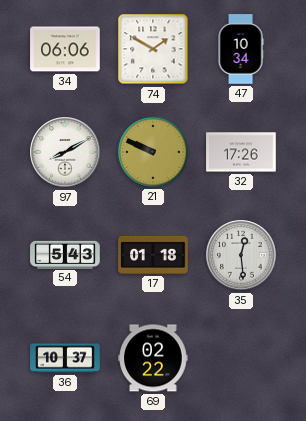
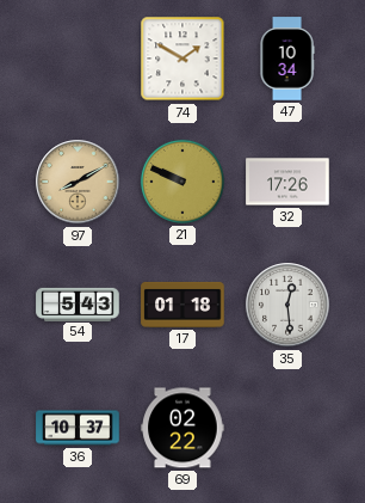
34: 06:06 -> none
97 dial: white -> champagne
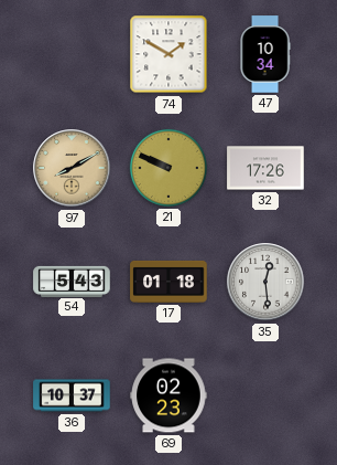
69: 02:22 -> 02:23
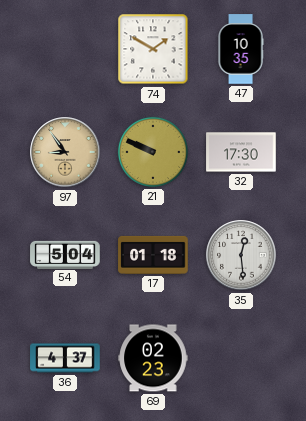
47: 10:34 -> 10:35
97: 8:10 -> 8:54
32: 17:26 -> 17:30
54: 5:43 -> 5:04
36: 10:37 -> 4:37
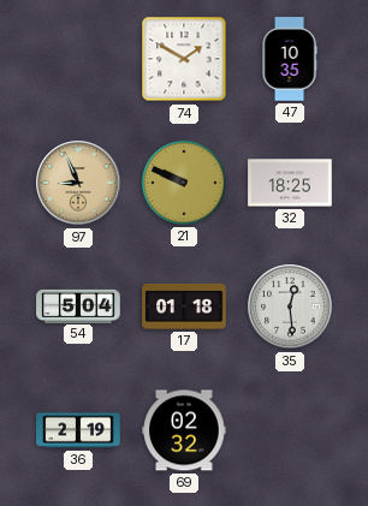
97: 8:54 -> 8:56
32: 17:30 -> 18:25
36: 4:37 -> 2:19
69: 02:23 -> 02:32
